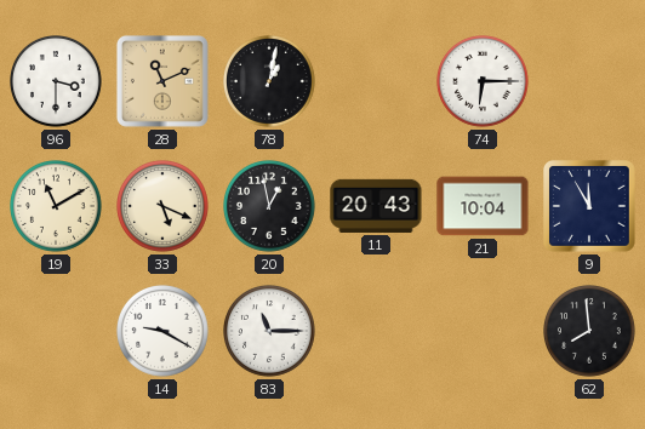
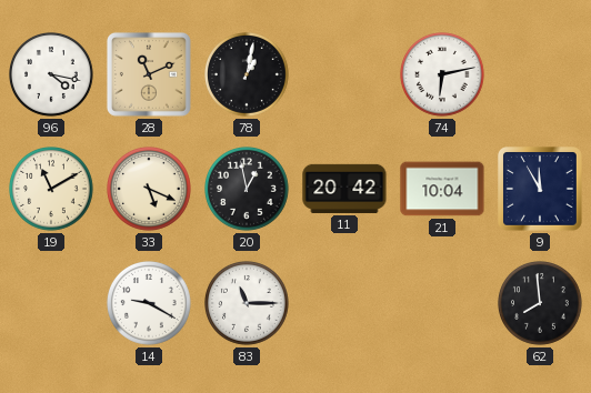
96: 3:30 -> 4:17
74: 6:15 -> 6:13
11: 20:43 -> 20:42
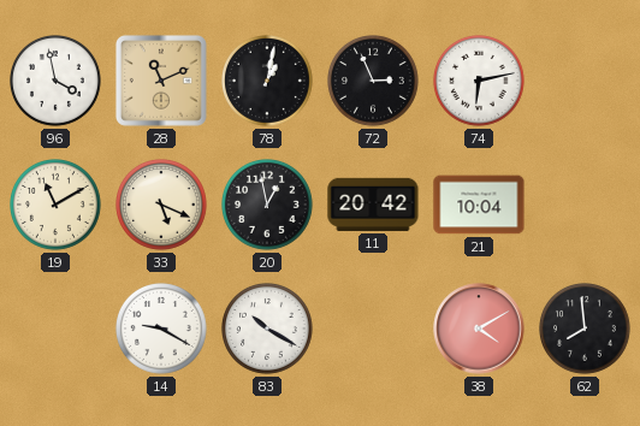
96: 4:17 -> 3:58
72: none -> 2:56
9: 11:55 -> none
83: 11:15 -> 10:20
38: none -> 4:10
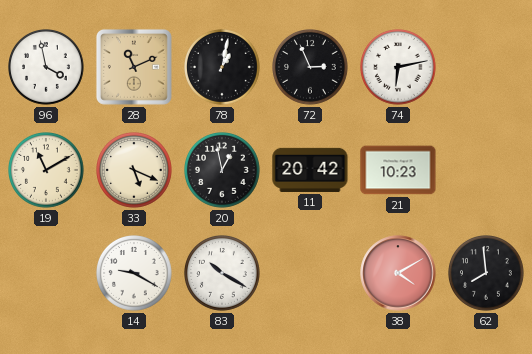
21: 10:04 -> 10:23
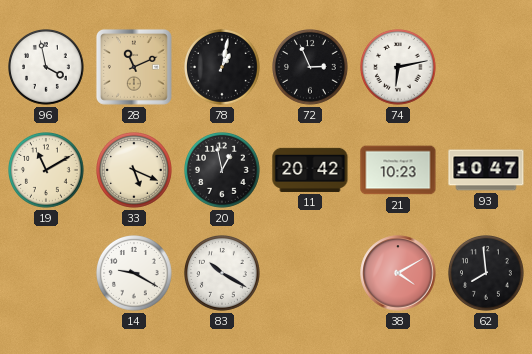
93: none -> 10:47
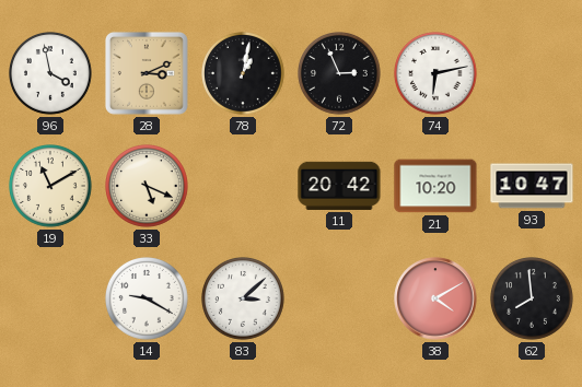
28: 11:11 -> 3:11
20: 12:58 -> none
21: 10:23 -> 10:20
83: 10:20 -> 3:08
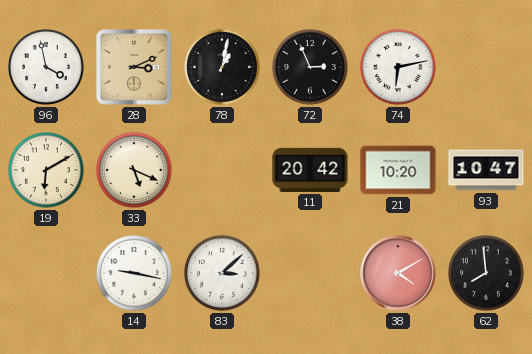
19: 11:10 -> 6:10
14: 9:20 -> 9:17
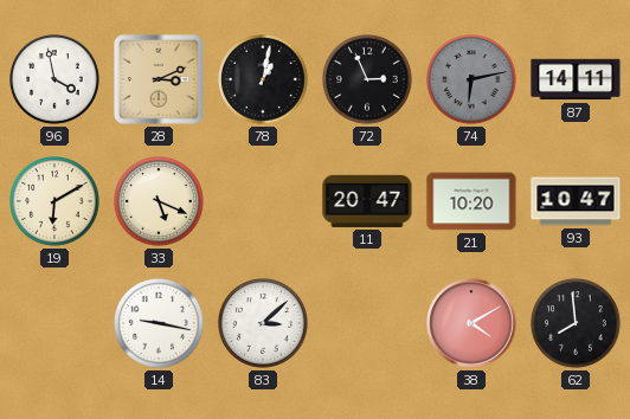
74 dial: white -> grey
87: none -> 14:11
11: 20:42 -> 20:47
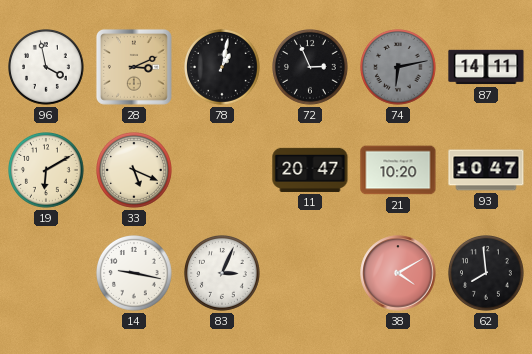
83: 3:08 -> 3:04
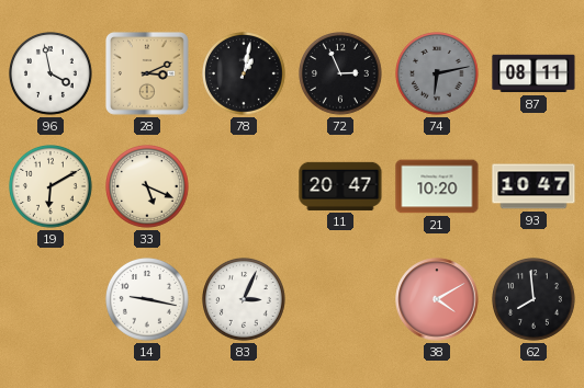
87: 14:11 -> 08:11
